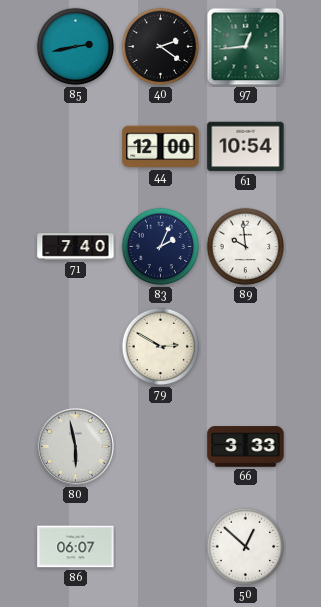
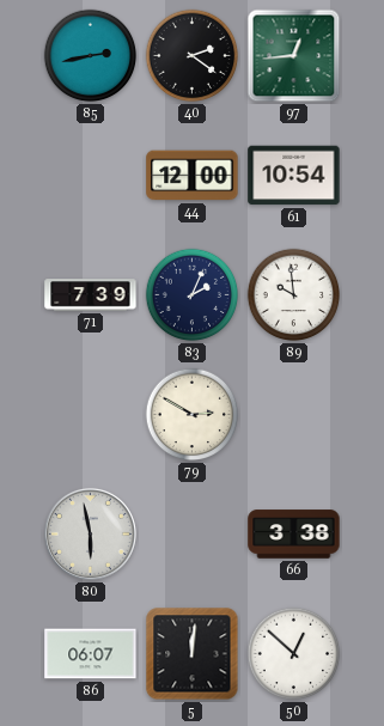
71: 7:40 -> 7:39
66: 3:33 -> 3:38
5: none -> 12:01
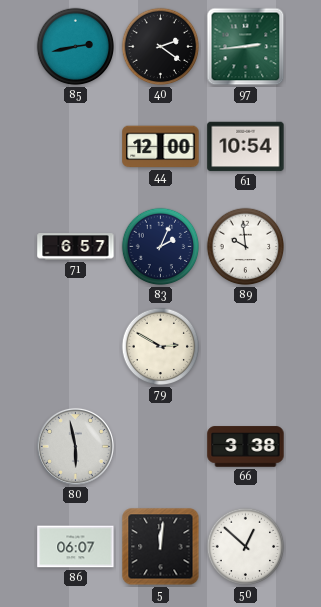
97: 12:44 -> 2:44
71: 7:39 -> 6:57
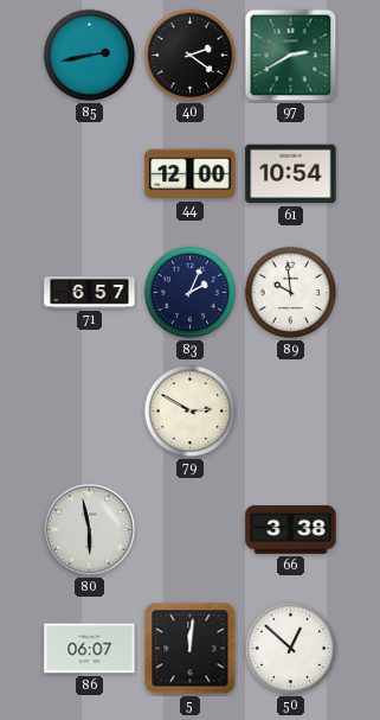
97: 2:44 -> 2:40
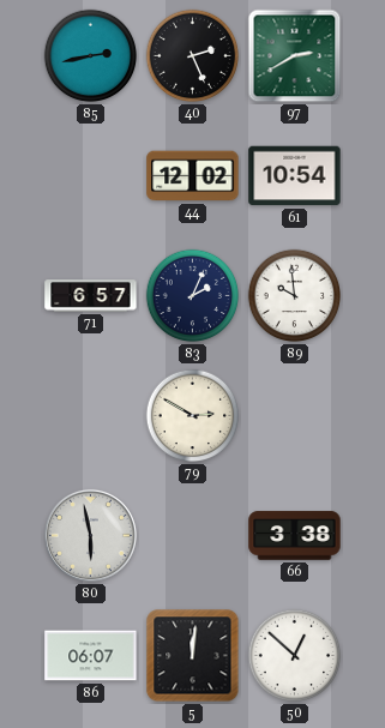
40: 2:21 -> 2:26
44: 12:00 -> 12:02
